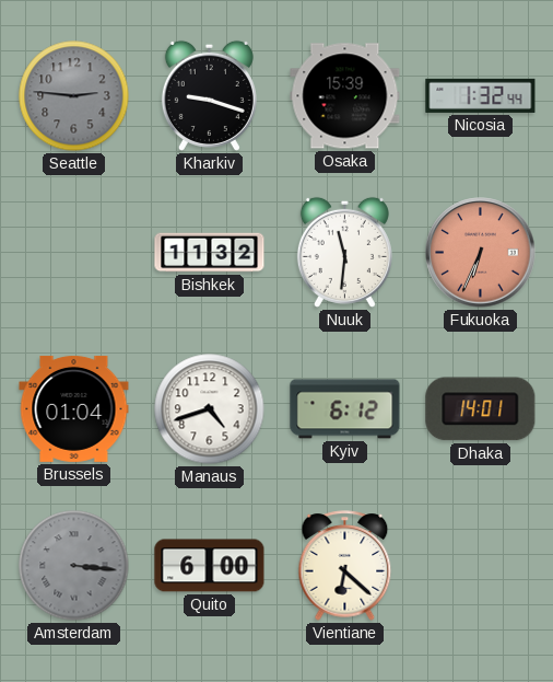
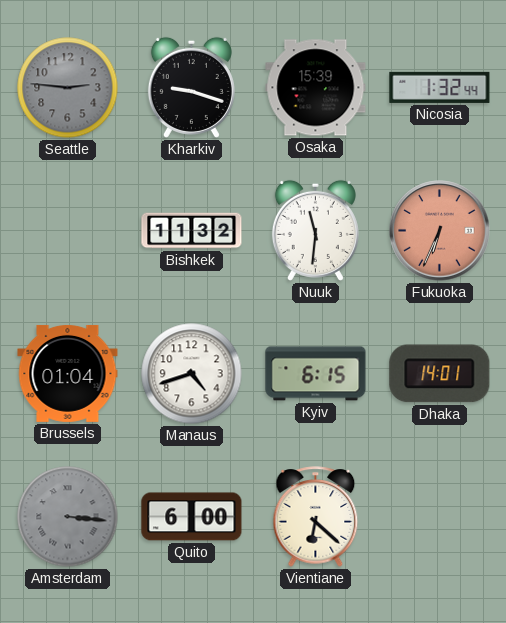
Kyiv: 6:12 -> 6:15
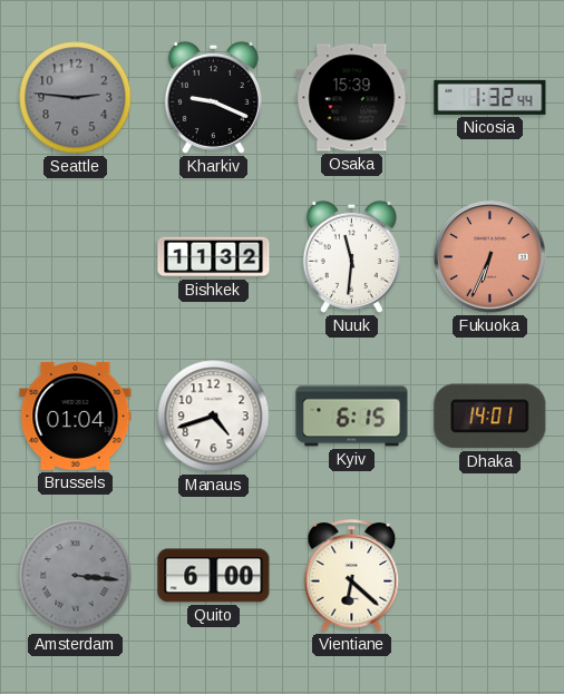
Kharkiv: 9:18 -> 9:19
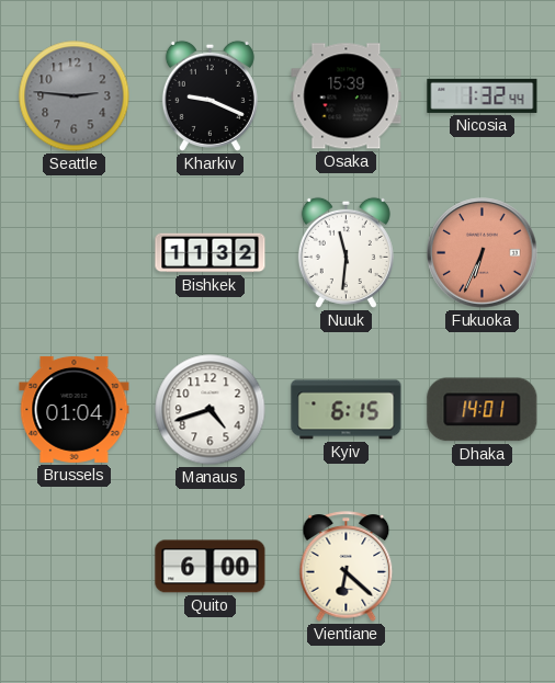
Amsterdam: 3:16 -> none
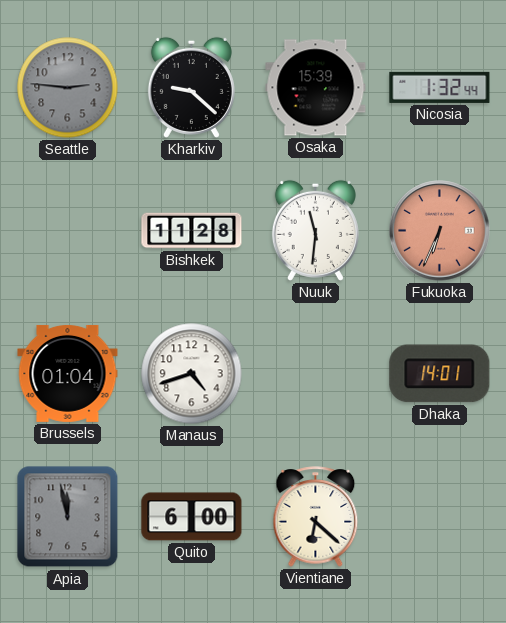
Kharkiv: 9:19 -> 9:22
Bishkek: 11:32 -> 11:28
Kyiv: 6:15 -> none
Apia: none -> 11:58
